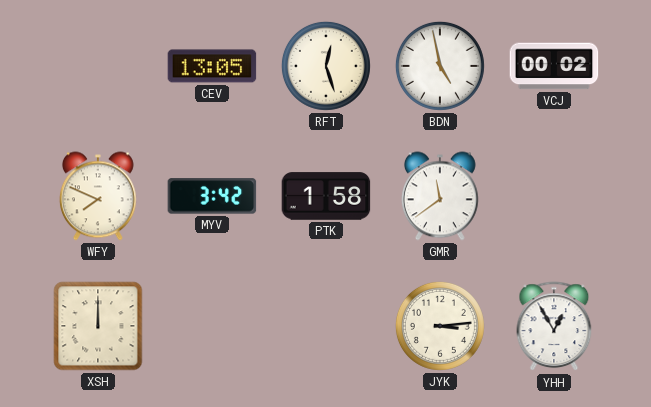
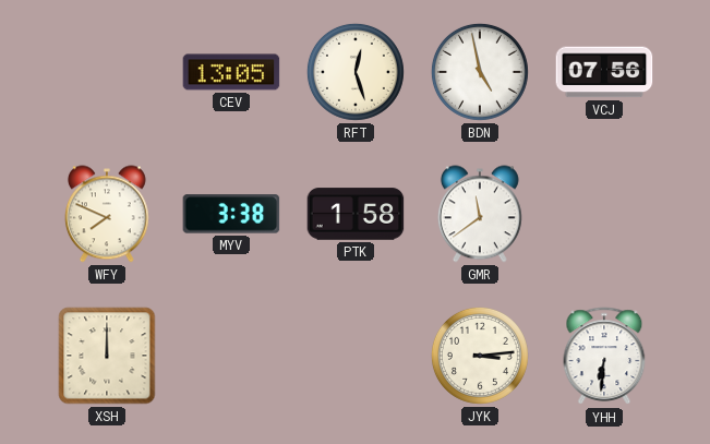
VCJ: 00:02 -> 07:56
MYV: 3:42 -> 3:38
YHH: 12:55 -> 6:31
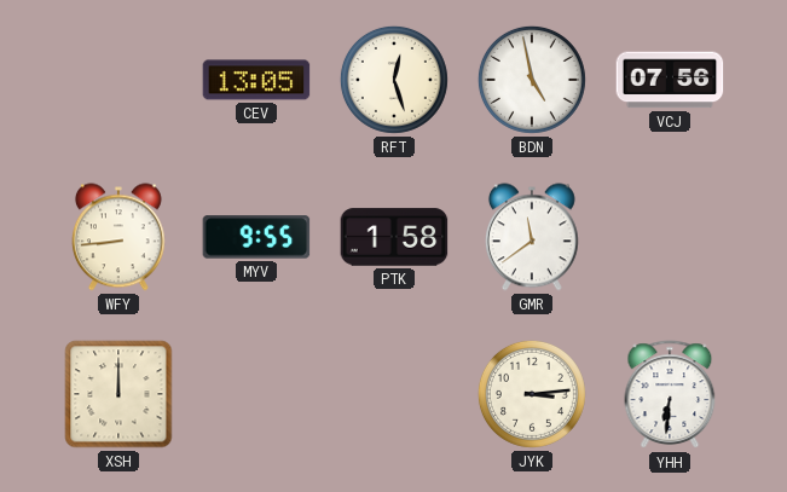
WFY: 7:49 -> 8:44
MYV: 3:38 -> 9:55
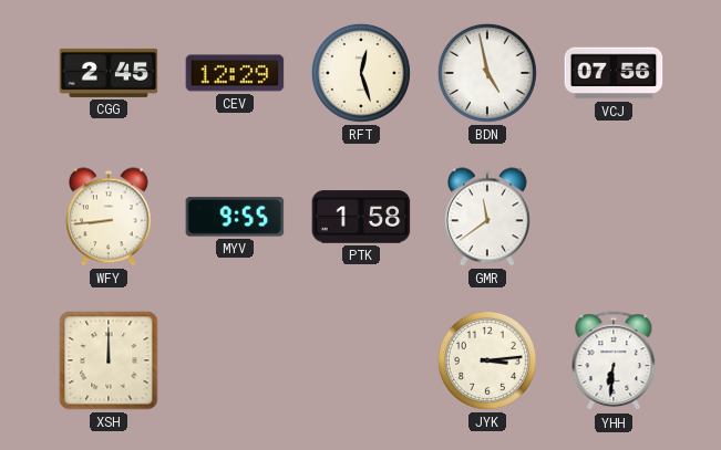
CGG: none -> 2:45
CEV: 13:05 -> 12:29
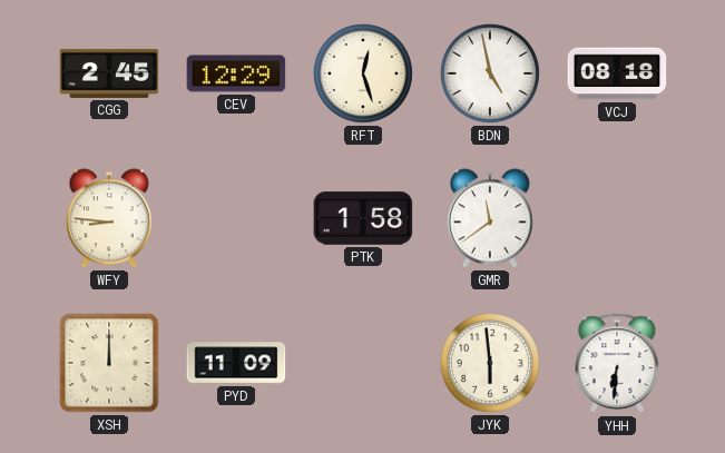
VCJ: 07:56 -> 08:18
WFY: 8:44 -> 8:46
MYV: 9:55 -> none
PYD: none -> 11:09
JYK: 3:14 -> 5:59
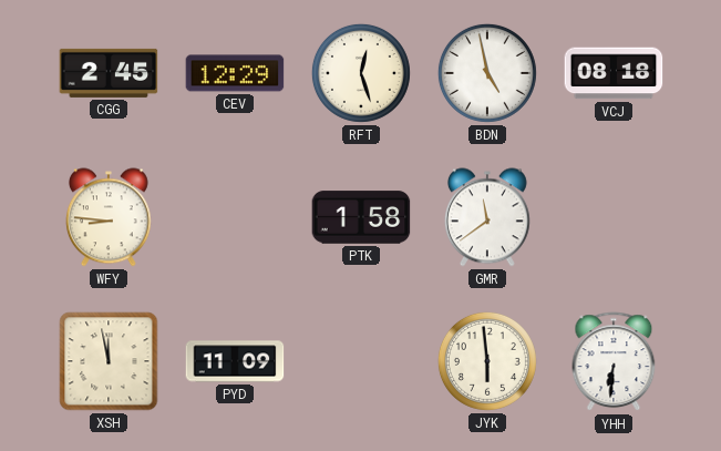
XSH: 12:00 -> 11:58
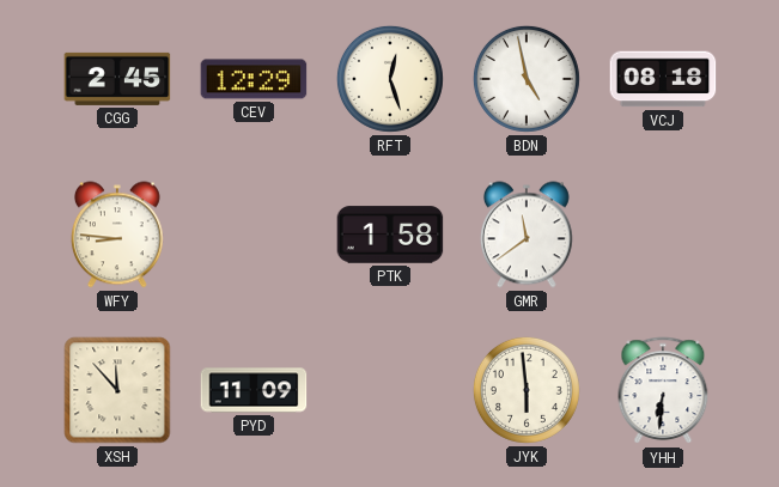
XSH: 11:58 -> 11:53
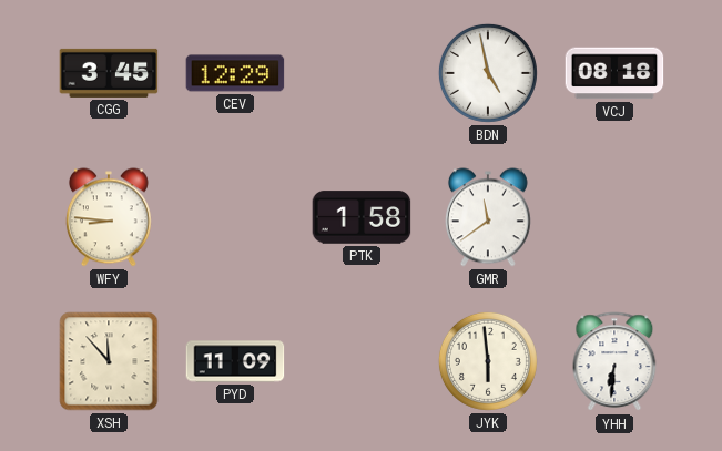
CGG: 2:45 -> 3:45
RFT: 12:27 -> none
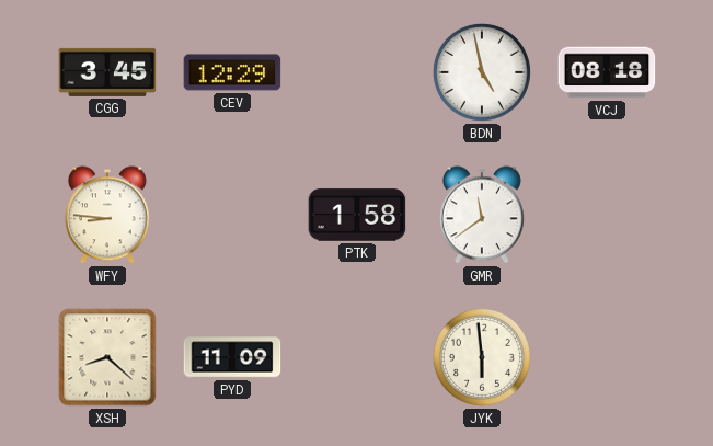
XSH: 11:53 -> 8:22
YHH: 6:31 -> none
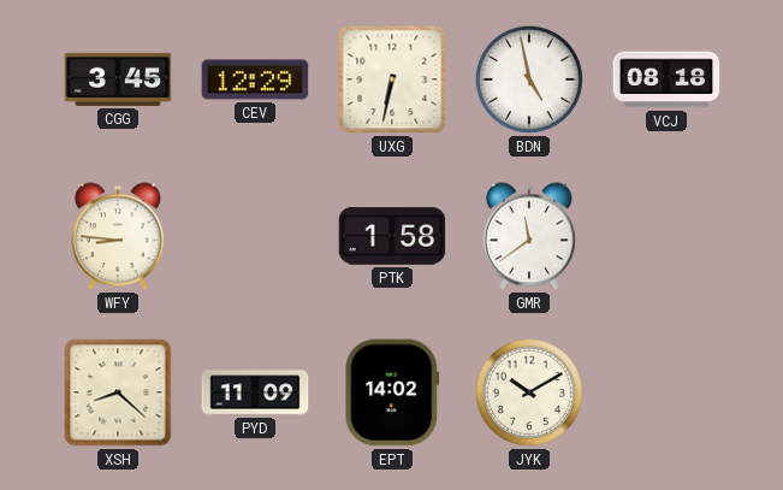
UXG: none -> 6:32
EPT: none -> 14:02
JYK: 5:59 -> 10:10
